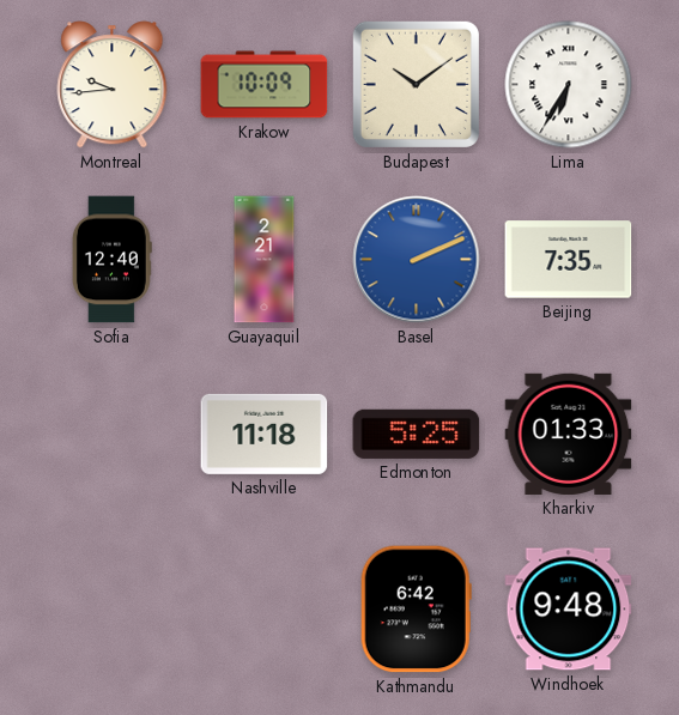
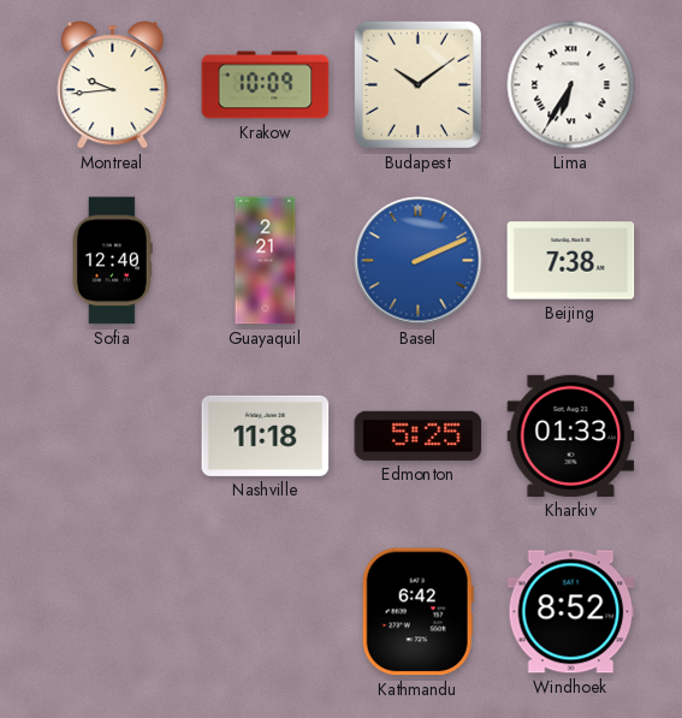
Beijing: 7:35 -> 7:38
Windhoek: 9:48 -> 8:52
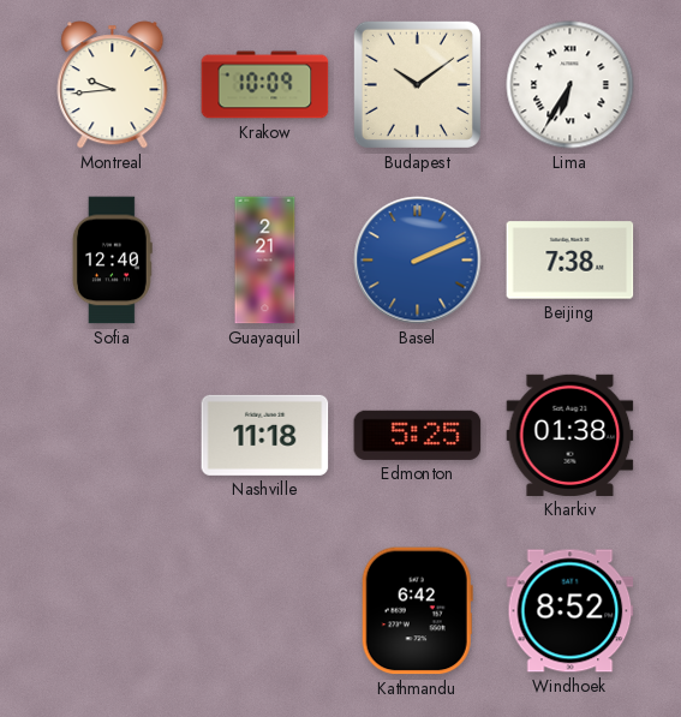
Kharkiv: 01:33 -> 01:38
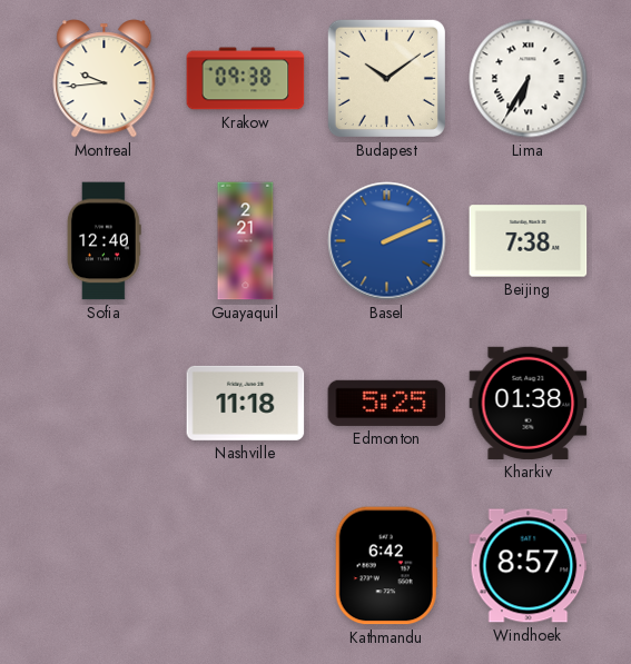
Krakow: 10:09 -> 09:38
Windhoek: 8:52 -> 8:57
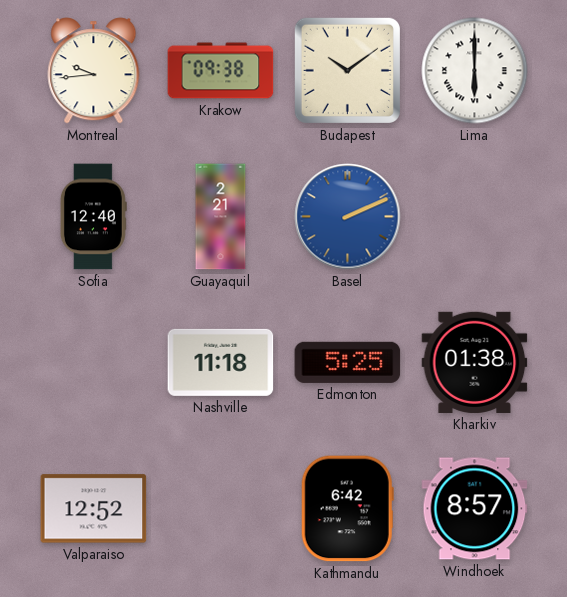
Lima: 6:35 -> 6:00
Beijing: 7:38 -> none
Valparaiso: none -> 12:52
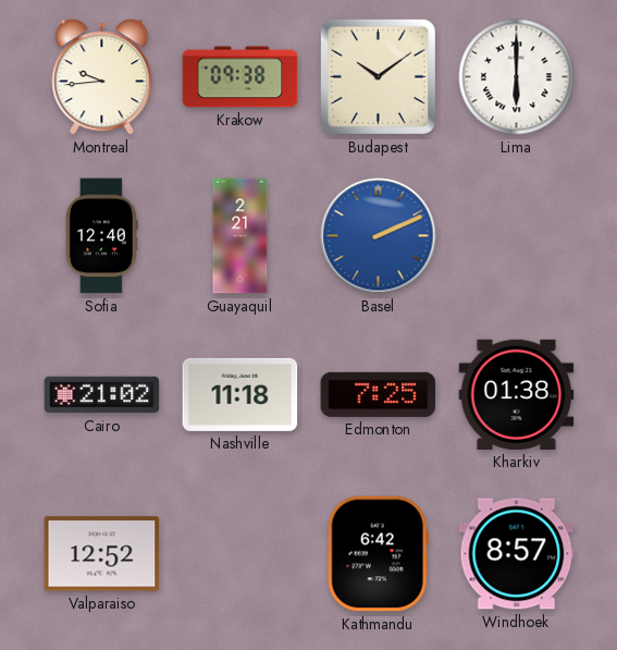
Cairo: none -> 21:02
Edmonton: 5:25 -> 7:25
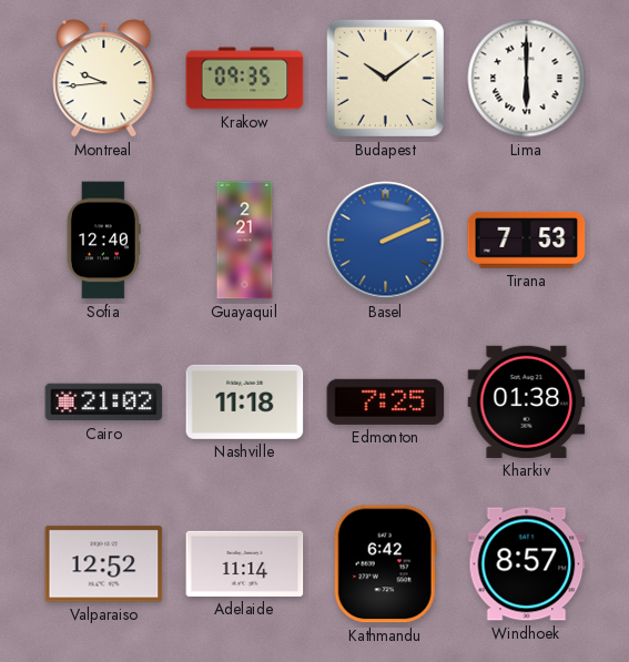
Krakow: 09:38 -> 09:35
Tirana: none -> 7:53
Adelaide: none -> 11:14
